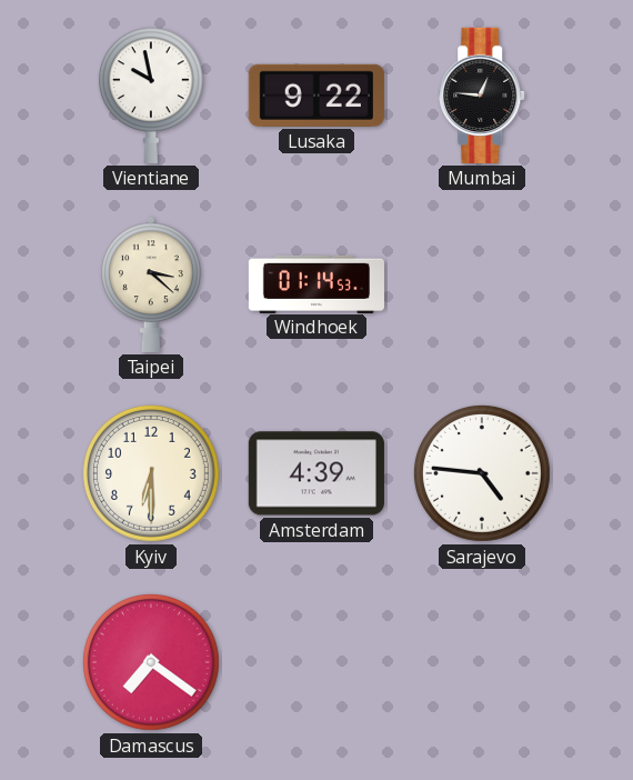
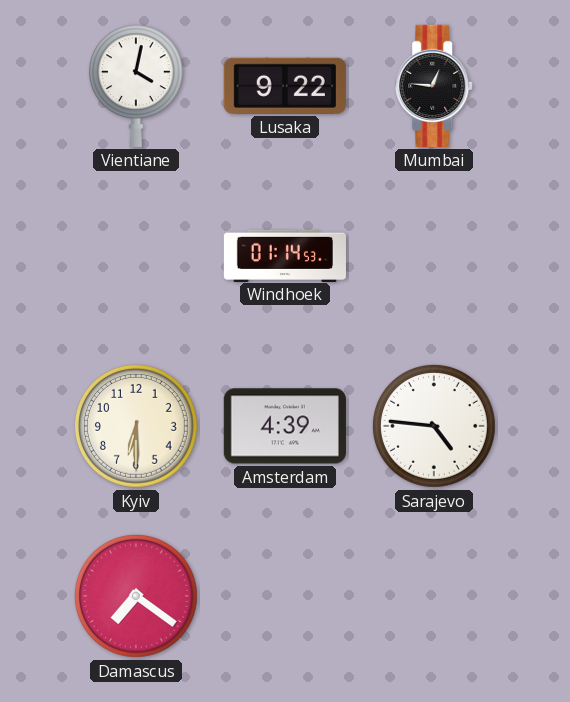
Vientiane: 9:58 -> 4:02
Taipei: 3:22 -> none
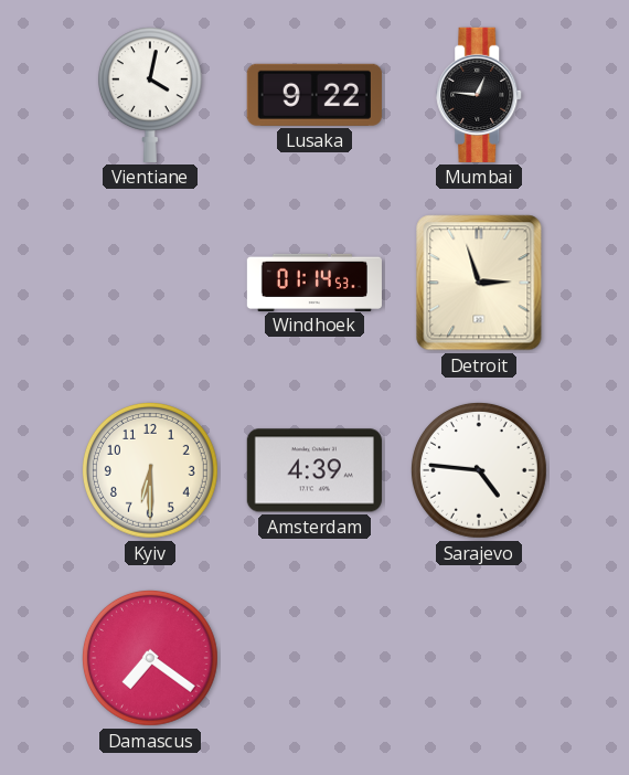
Detroit: none -> 2:57
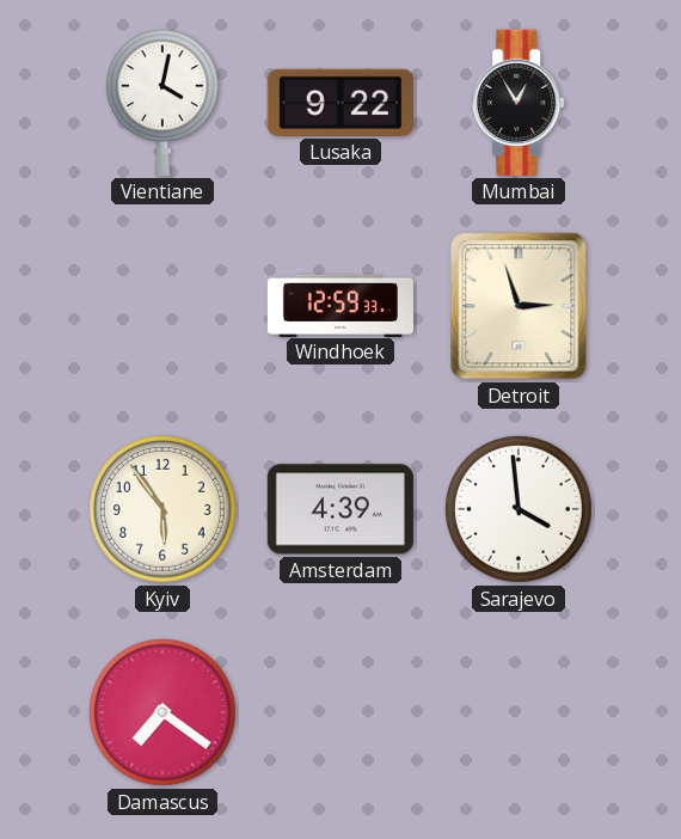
Mumbai: 12:46 -> 12:55
Windhoek: 01:14 -> 12:59
Kyiv: 6:30 -> 5:54
Sarajevo: 4:46 -> 3:59
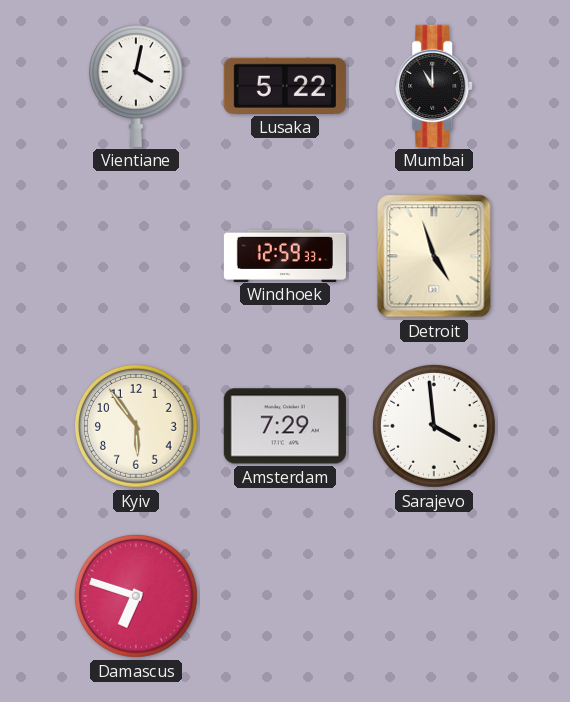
Lusaka: 9:22 -> 5:22
Mumbai: 12:55 -> 11:00
Detroit: 2:57 -> 4:57
Amsterdam: 4:39 -> 7:29
Damascus: 7:21 -> 6:48
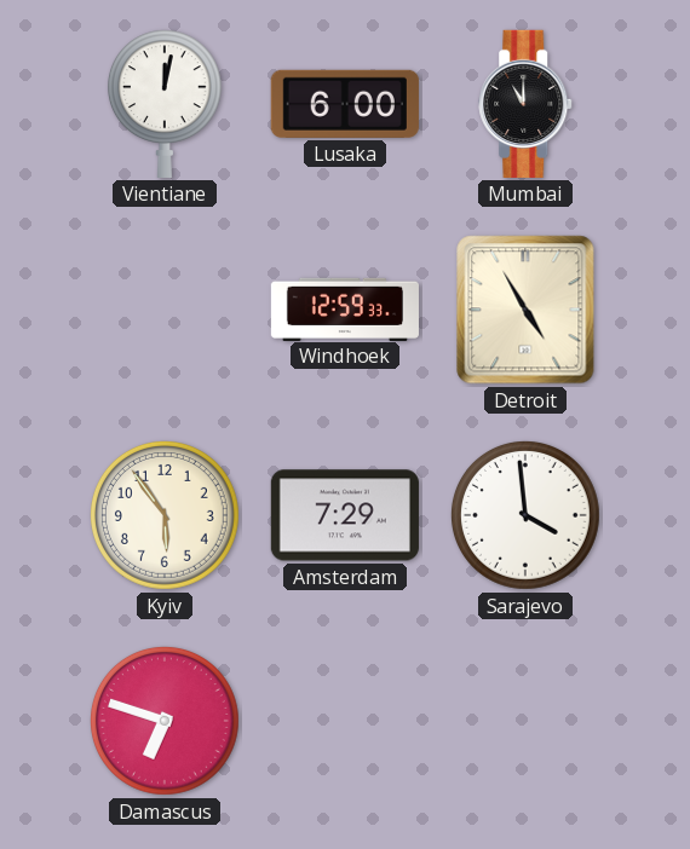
Vientiane: 4:02 -> 12:02
Lusaka: 5:22 -> 6:00
Detroit: 4:57 -> 4:55
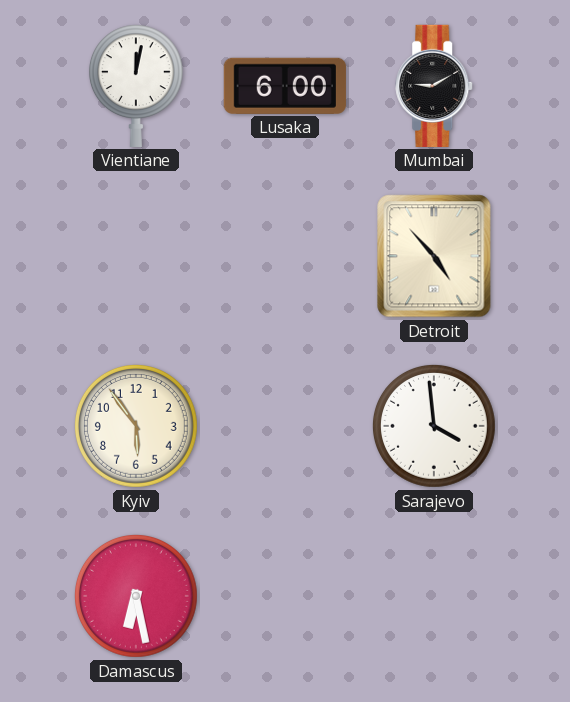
Mumbai: 11:00 -> 9:10
Windhoek: 12:59 -> none
Detroit: 4:55 -> 4:53
Amsterdam: 7:29 -> none
Damascus: 6:48 -> 6:28
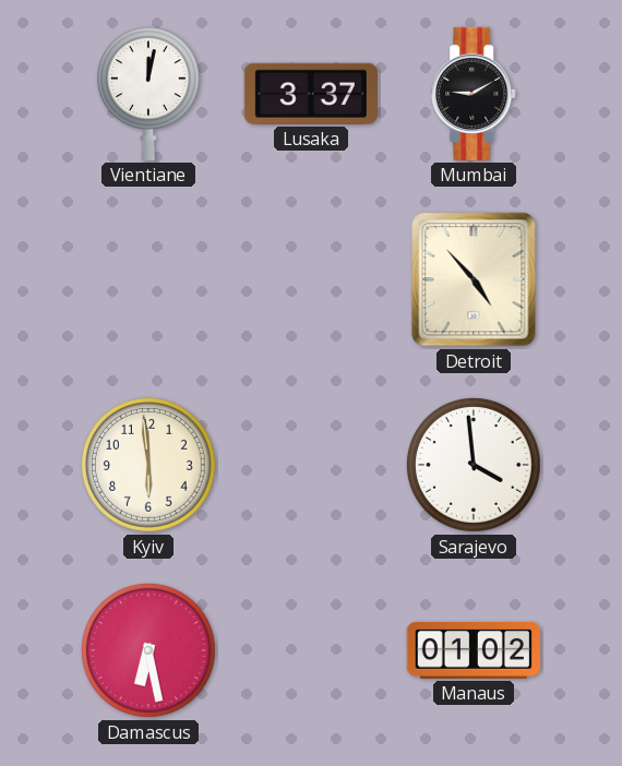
Lusaka: 6:00 -> 3:37
Kyiv: 5:54 -> 5:59
Manaus: none -> 01:02
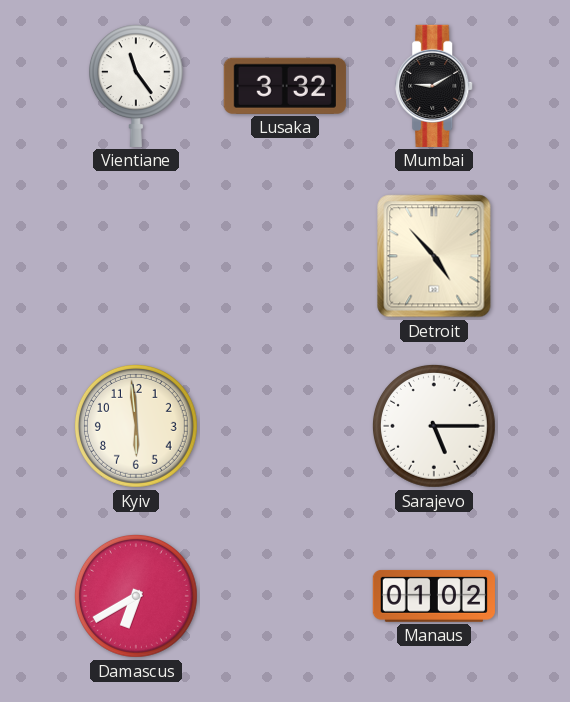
Vientiane: 12:02 -> 11:24
Lusaka: 3:37 -> 3:32
Sarajevo: 3:59 -> 5:15
Damascus: 6:28 -> 6:40
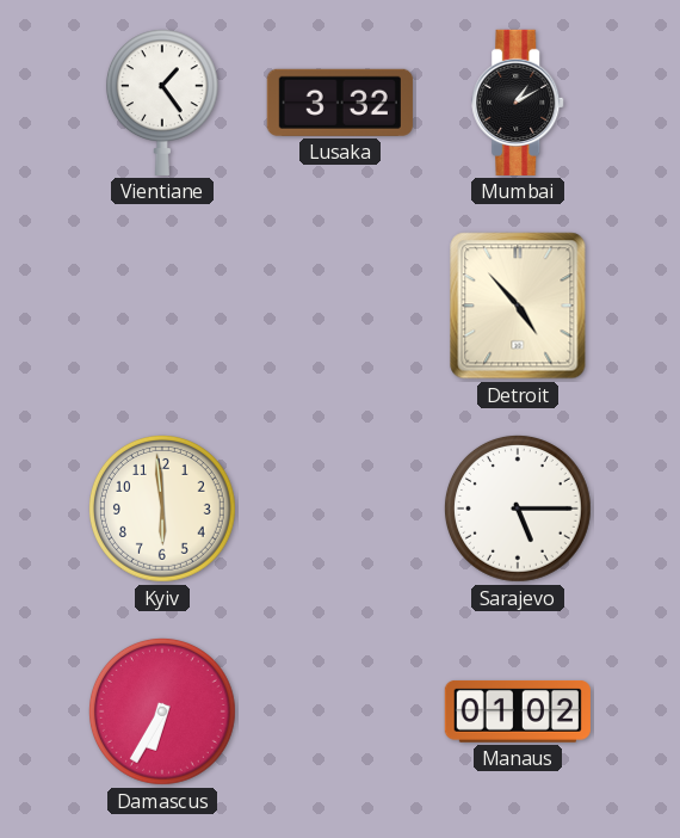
Vientiane: 11:24 -> 1:24
Mumbai: 9:10 -> 1:10
Damascus: 6:40 -> 6:35
